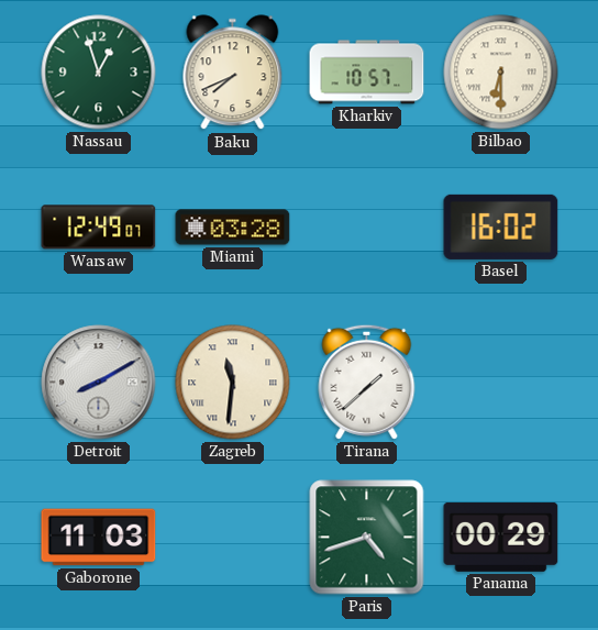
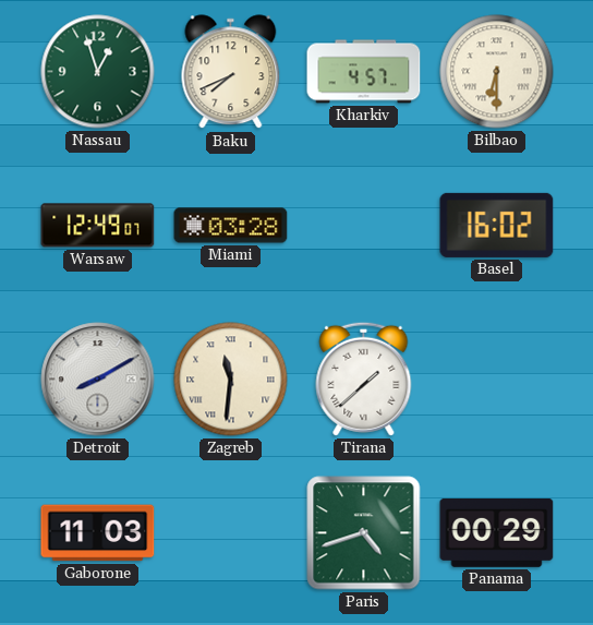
Kharkiv: 10:57 -> 4:57
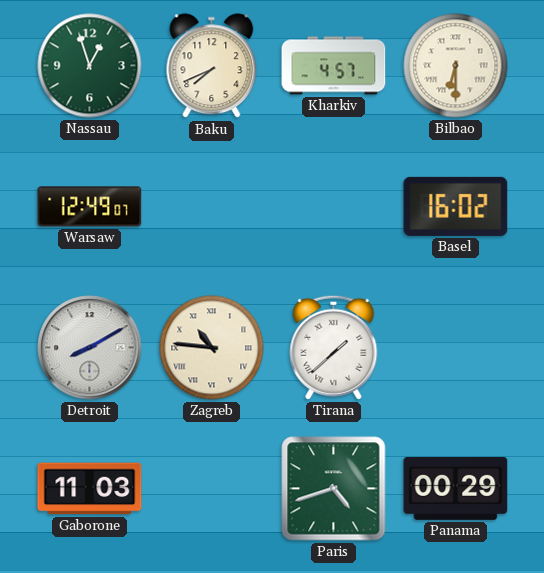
Miami: 03:28 -> none
Zagreb: 11:31 -> 10:46
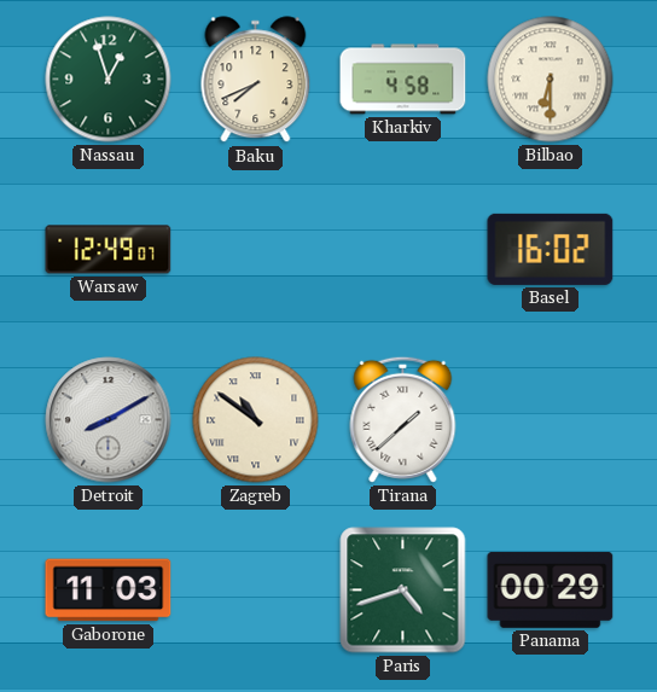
Kharkiv: 4:57 -> 4:58
Zagreb: 10:46 -> 10:51
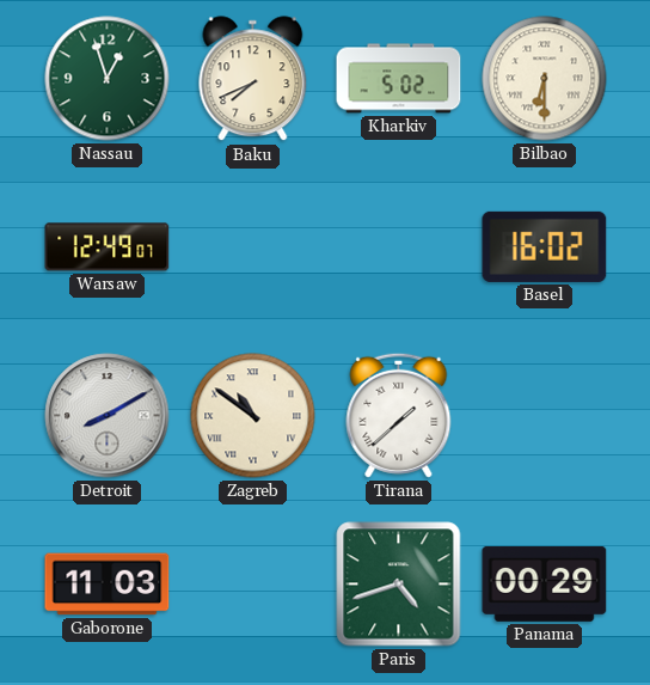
Kharkiv: 4:58 -> 5:02
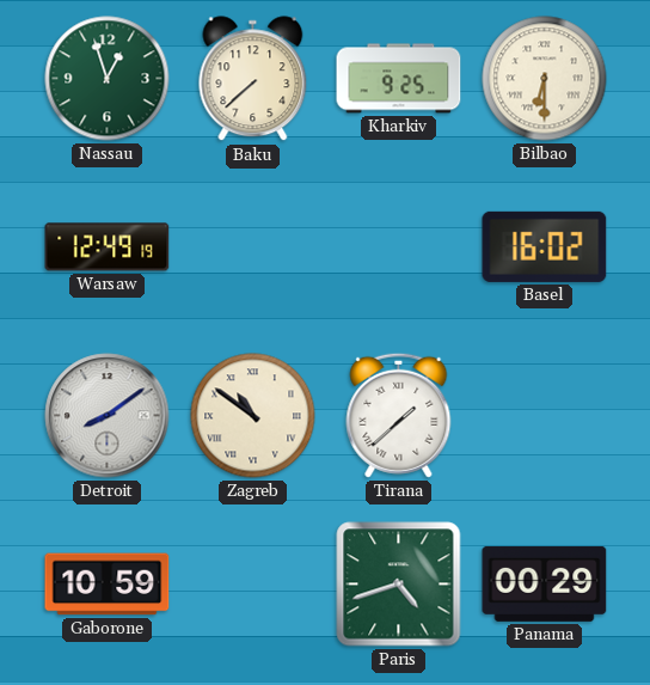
Baku: 7:41 -> 7:38
Kharkiv: 5:02 -> 9:25
Warsaw: 12:49:07 -> 12:49:19
Detroit: 8:10 -> 8:09
Gaborone: 11:03 -> 10:59
